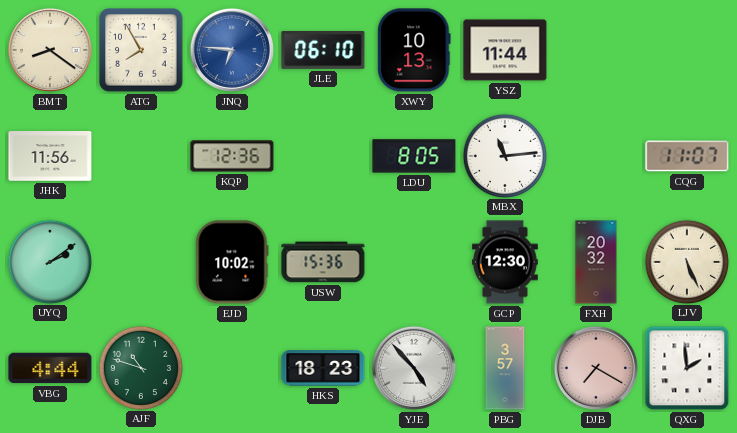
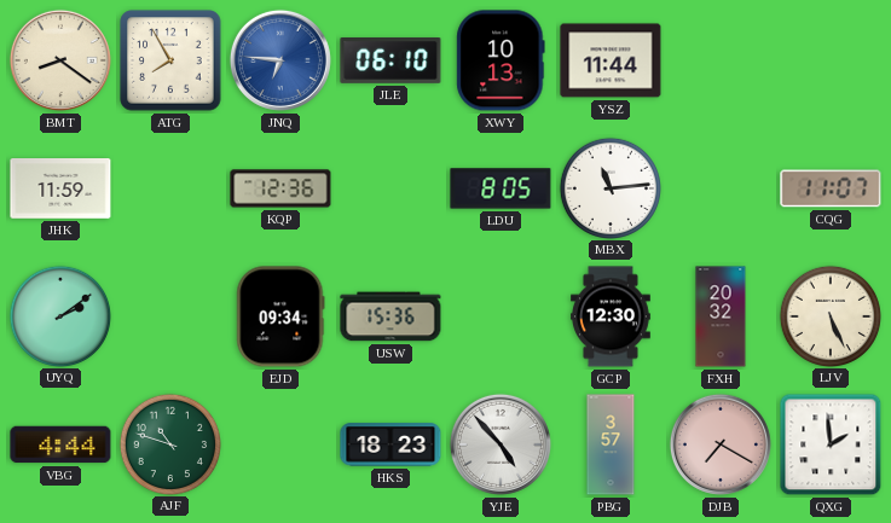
JHK: 11:56 -> 11:59
EJD: 10:02 -> 09:34
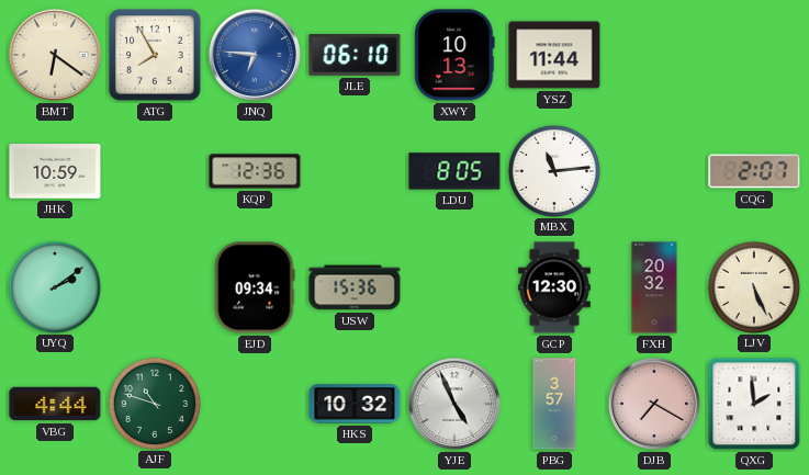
BMT: 8:21 -> 6:21
JHK: 11:59 -> 10:59
CQG: 11:07 -> 2:07
HKS: 18:23 -> 10:32
YJE: 4:53 -> 4:56
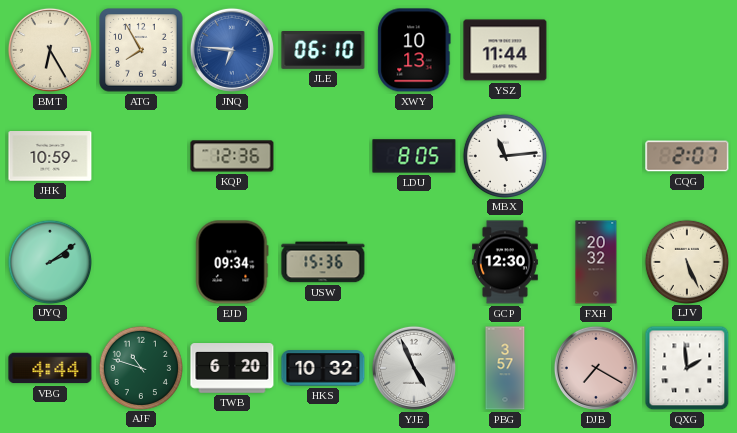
BMT: 6:21 -> 6:25
TWB: none -> 6:20
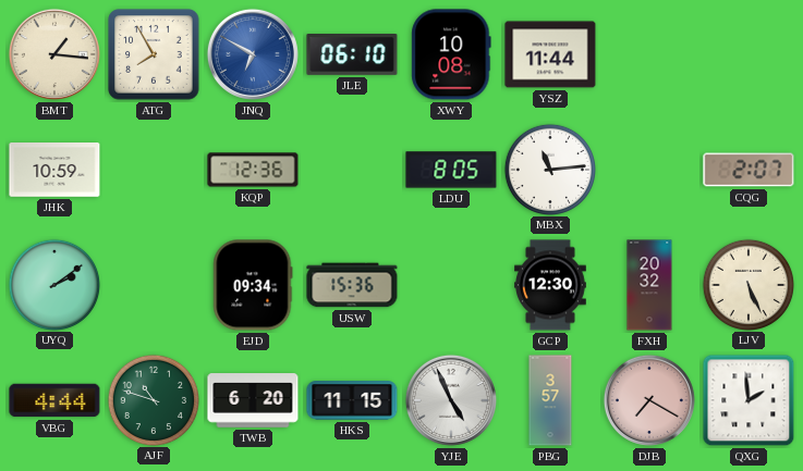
BMT: 6:25 -> 1:16
JNQ: 6:46 -> 6:50
XWY: 10:13 -> 10:08
HKS: 10:32 -> 11:15
